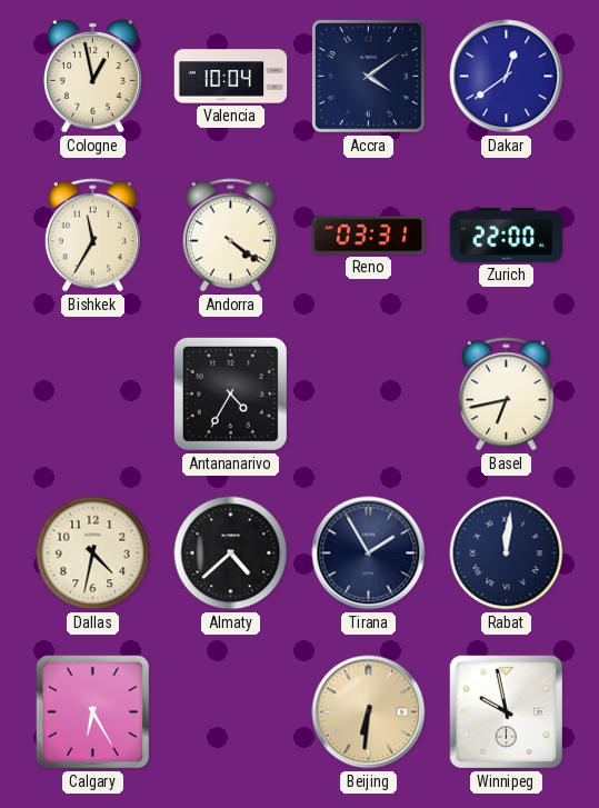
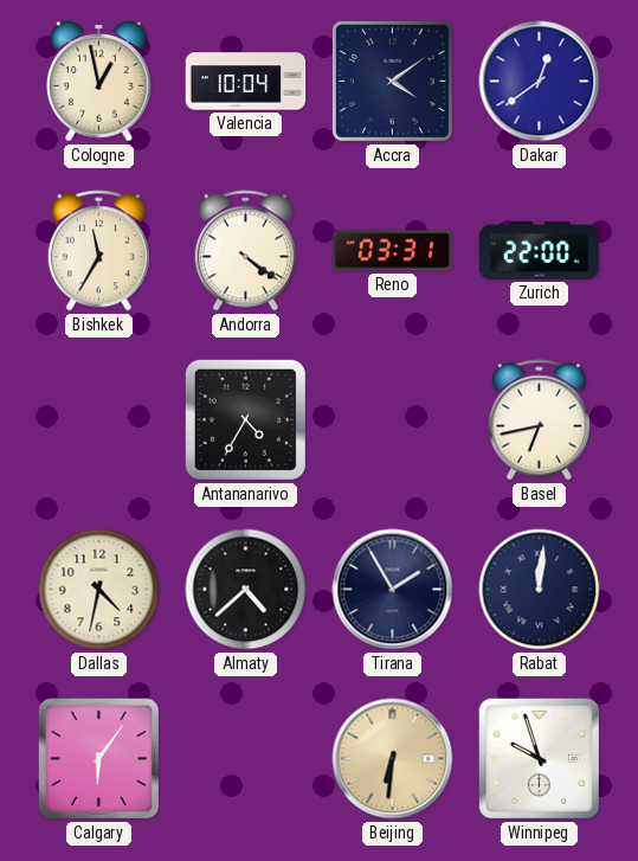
Calgary: 6:25 -> 6:06
Winnipeg: 9:58 -> 9:57
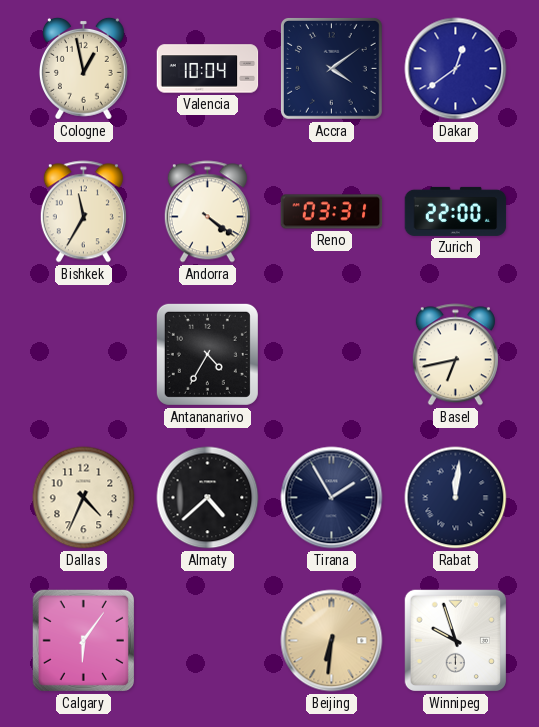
Dallas: 4:32 -> 4:34
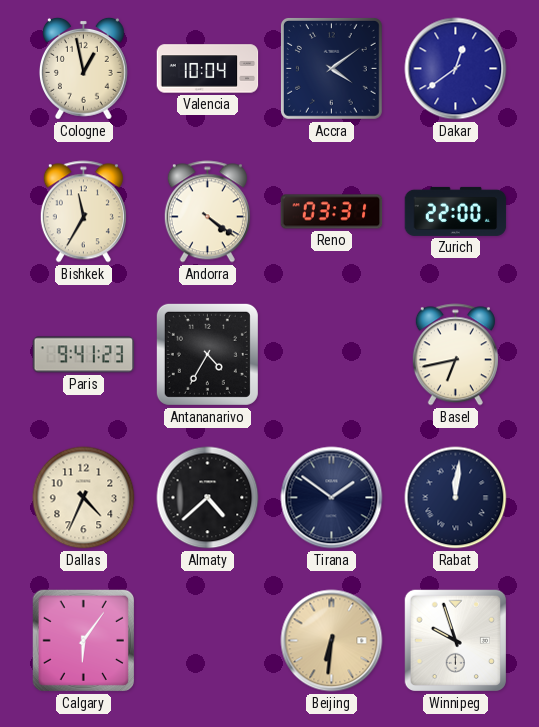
Paris: none -> 9:41
Tirana: 1:55 -> 1:51
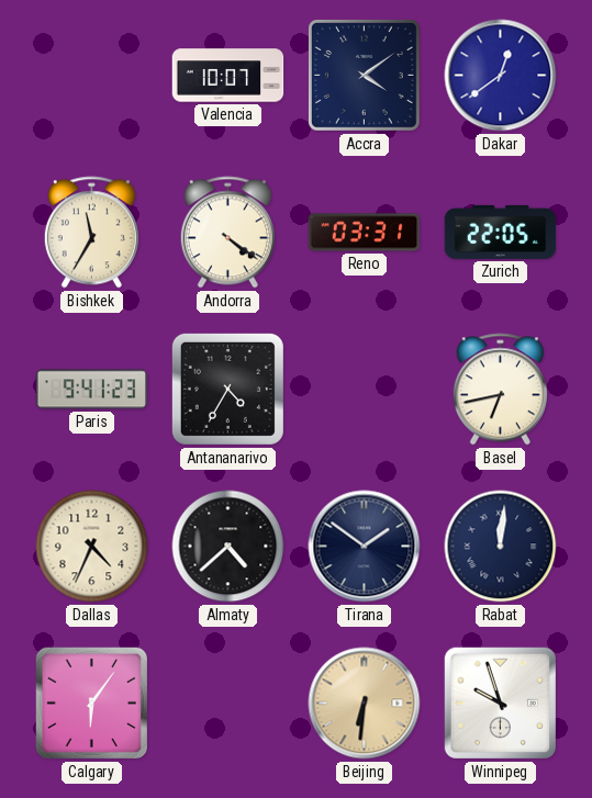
Cologne: 12:58 -> none
Valencia: 10:04 -> 10:07
Zurich: 22:00 -> 22:05
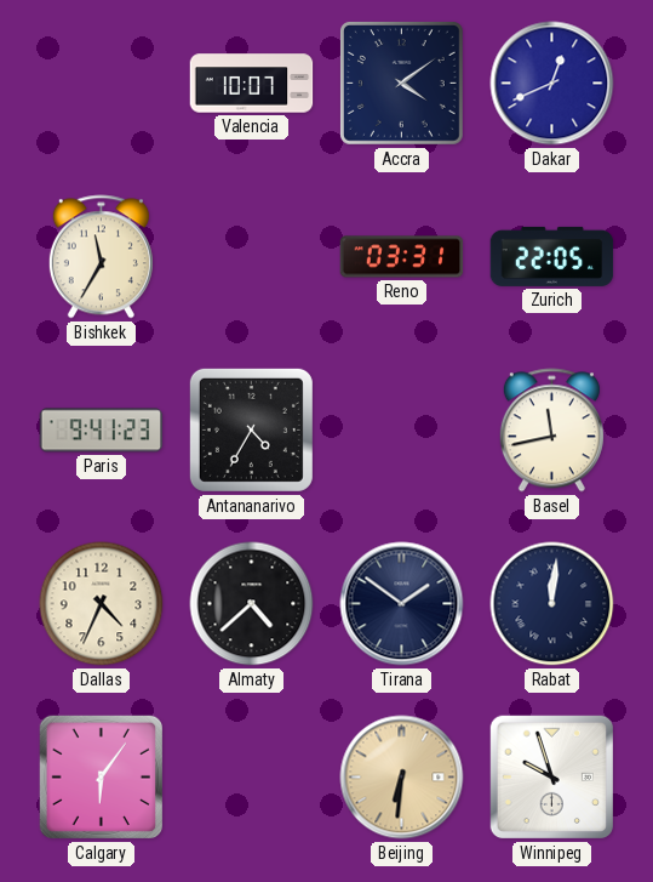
Dakar: 12:39 -> 12:41
Andorra: 4:21 -> none
Basel: 6:43 -> 11:43
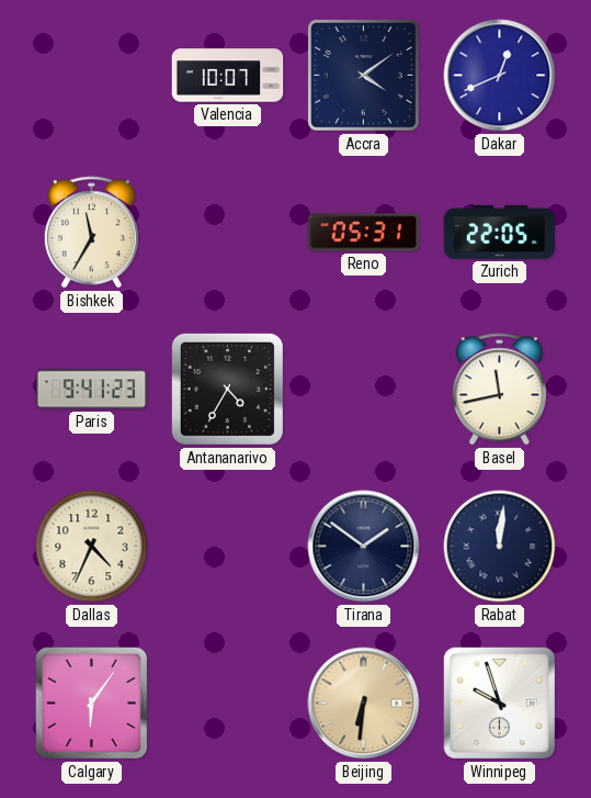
Reno: 03:31 -> 05:31
Almaty: 4:38 -> none
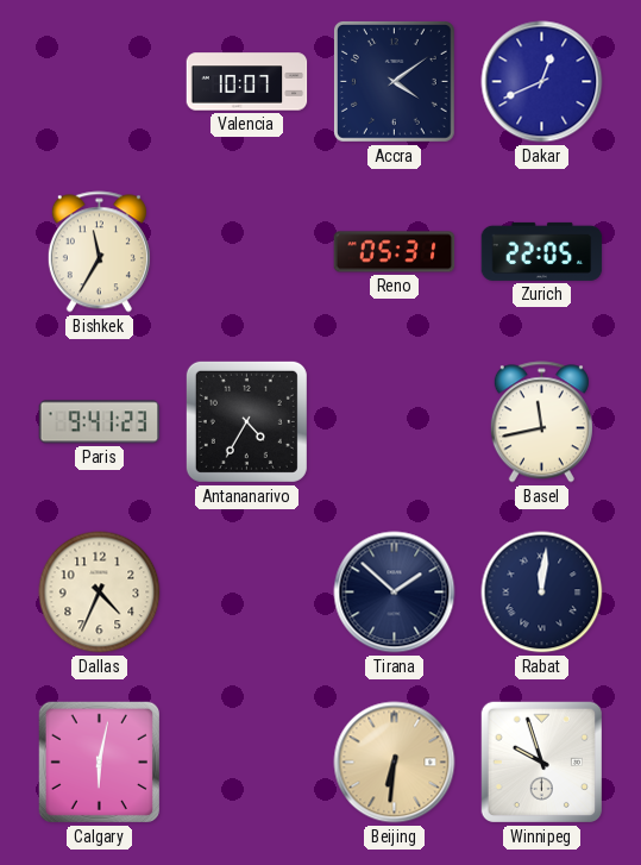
Tirana: 1:51 -> 1:52
Calgary: 6:06 -> 6:02
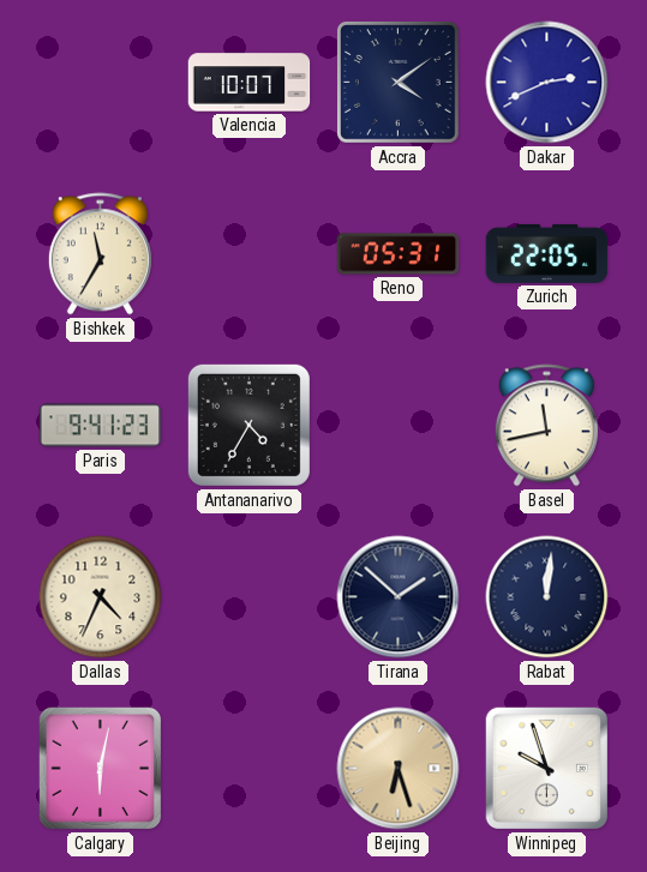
Dakar: 12:41 -> 2:41
Beijing: 6:31 -> 6:27
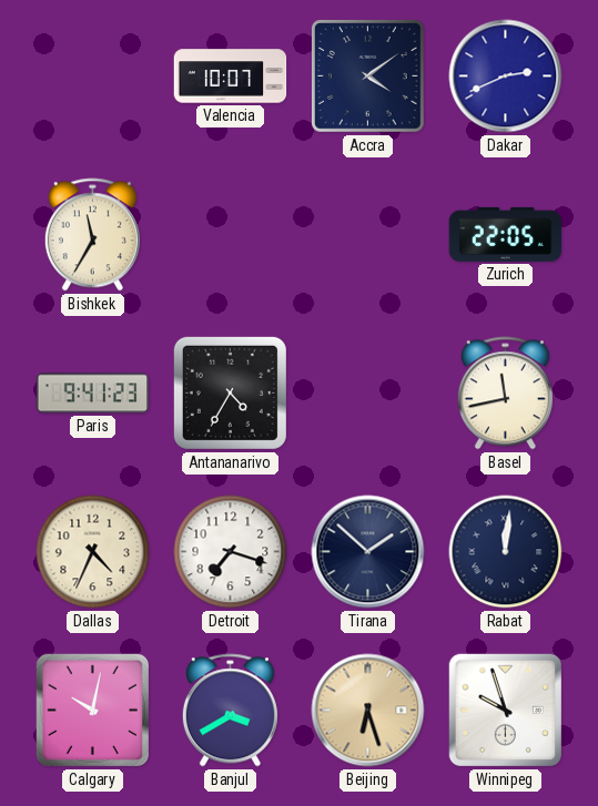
Reno: 05:31 -> none
Detroit: none -> 7:18
Calgary: 6:02 -> 10:02
Banjul: none -> 3:40
